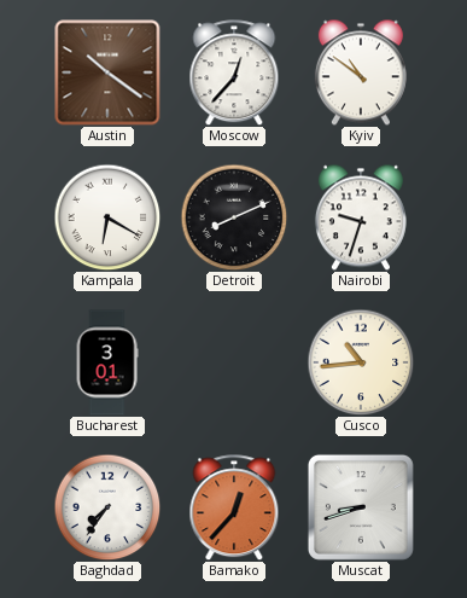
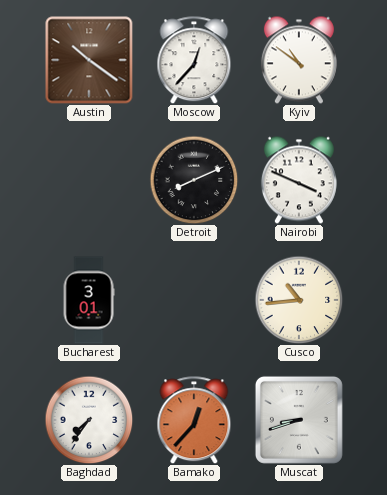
Kampala: 6:20 -> none
Nairobi: 9:33 -> 3:49
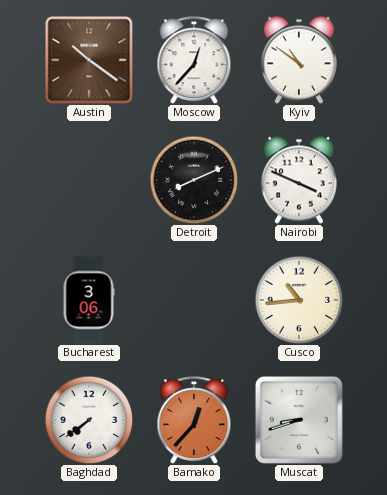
Bucharest: 3:01 -> 3:06
Baghdad: 7:36 -> 7:39
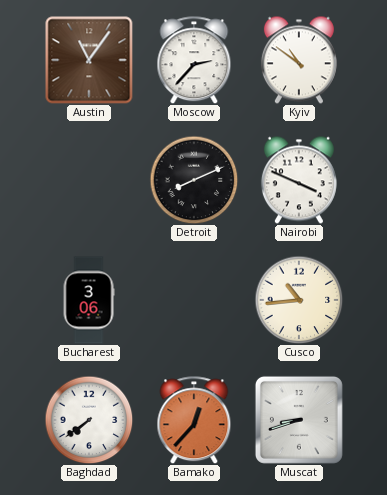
Austin: 10:21 -> 11:06
Moscow: 12:37 -> 2:37
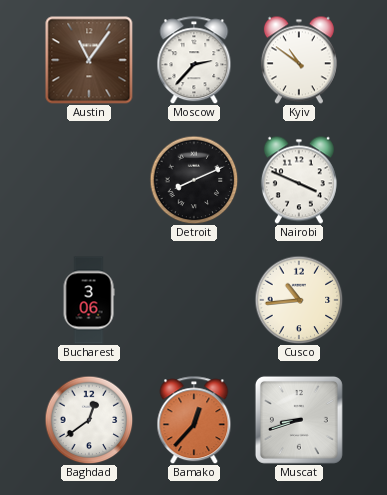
Baghdad: 7:39 -> 12:39
